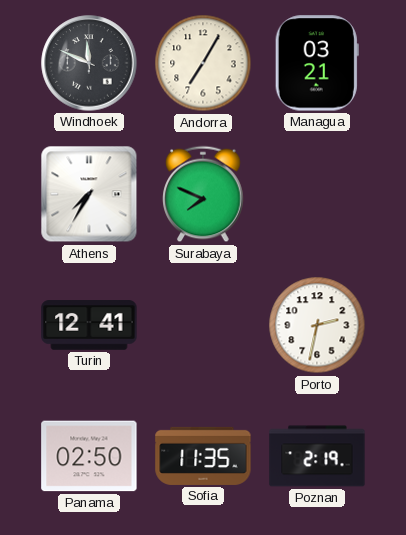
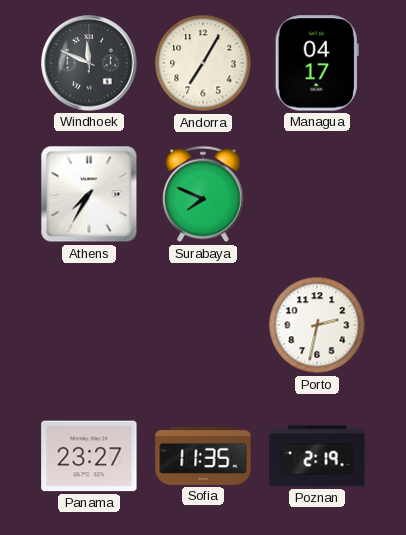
Managua: 03:21 -> 04:17
Turin: 12:41 -> none
Panama: 02:50 -> 23:27
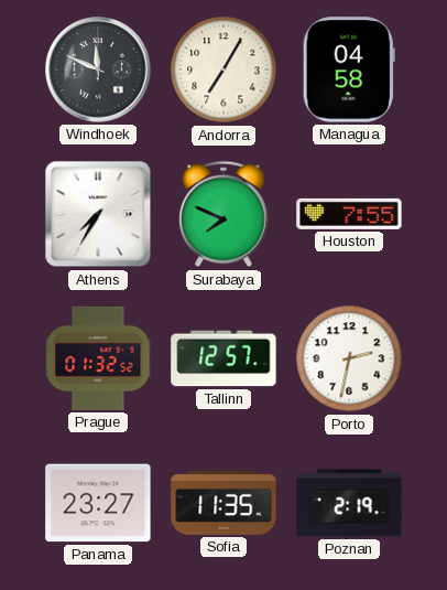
Managua: 04:17 -> 04:58
Houston: none -> 7:55
Prague: none -> 01:32
Tallinn: none -> 12:57
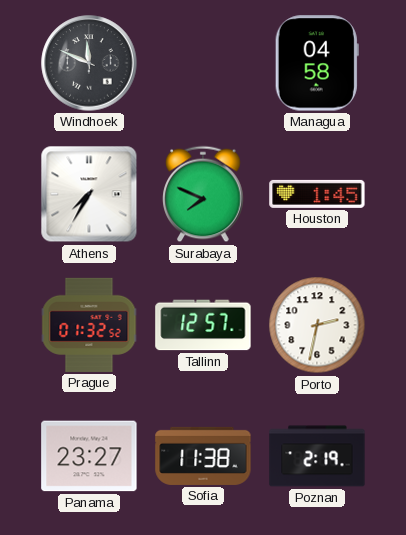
Andorra: 7:05 -> none
Houston: 7:55 -> 1:45
Sofia: 11:35 -> 11:38
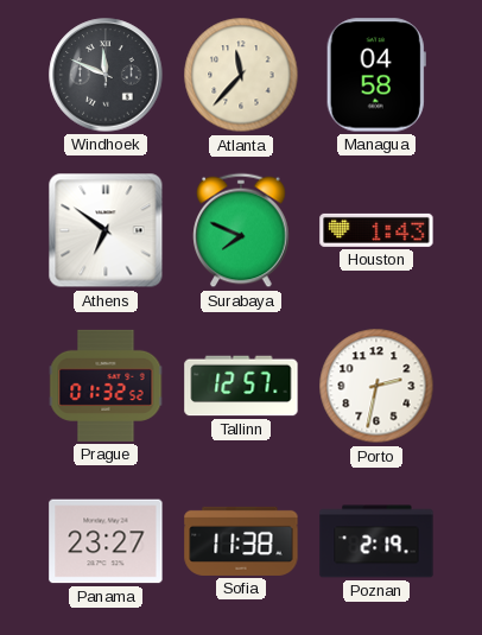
Atlanta: none -> 11:37
Athens: 7:35 -> 6:51
Houston: 1:45 -> 1:43
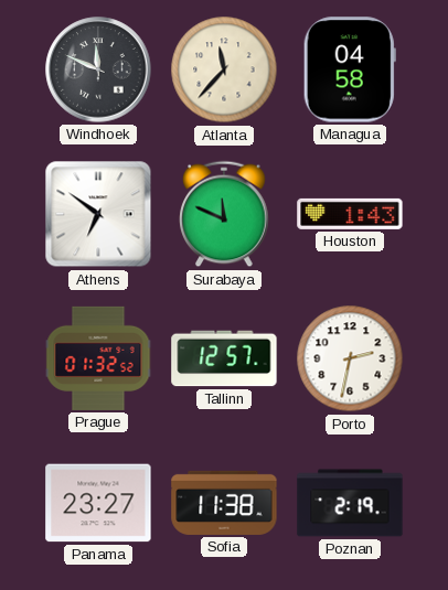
Surabaya: 7:49 -> 11:49
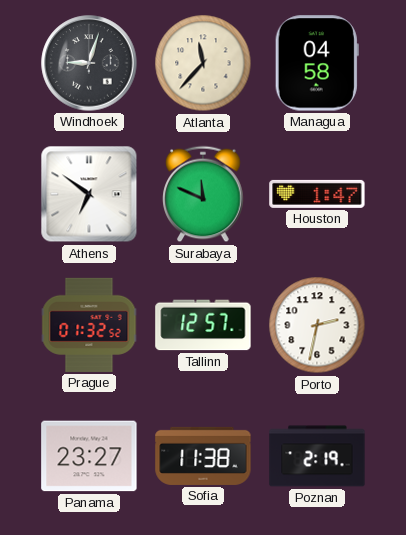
Windhoek: 11:49 -> 9:03
Houston: 1:43 -> 1:47
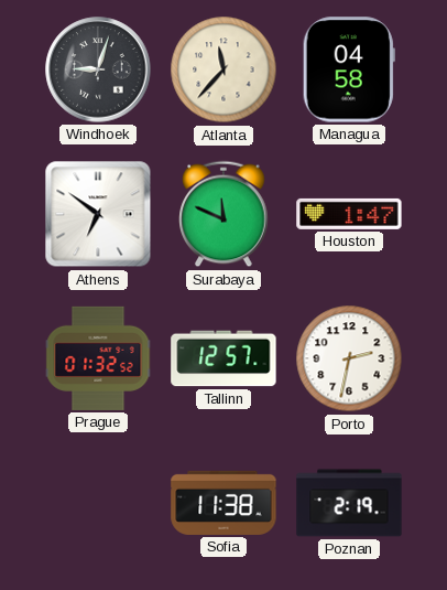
Panama: 23:27 -> none
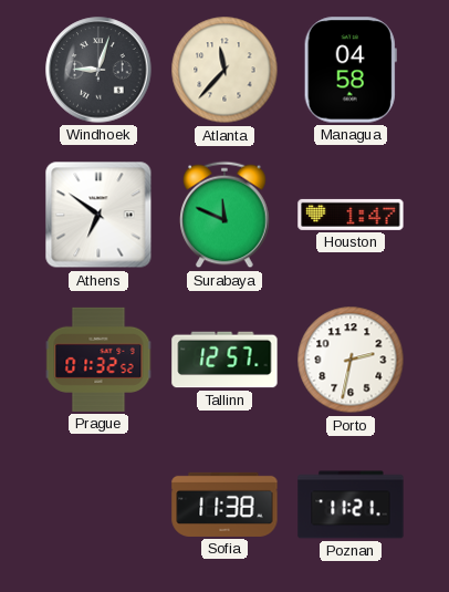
Poznan: 2:19 -> 11:21
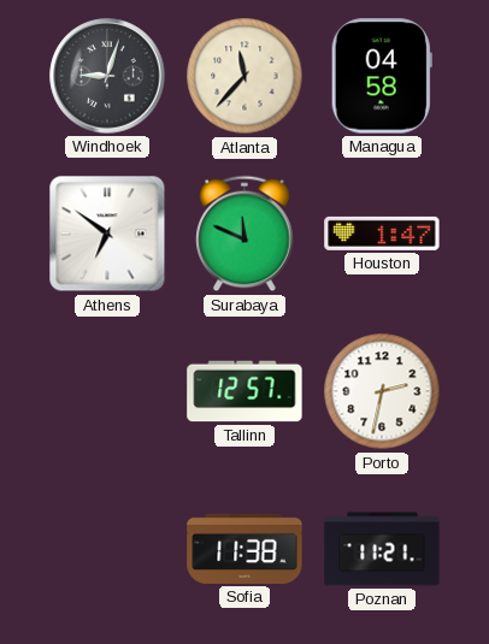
Prague: 01:32 -> none
